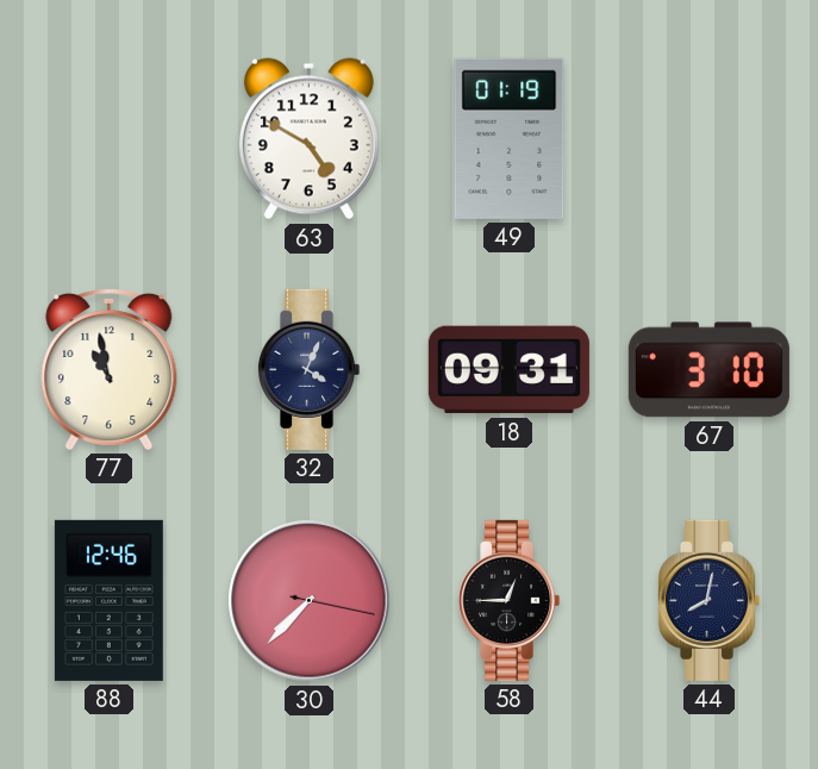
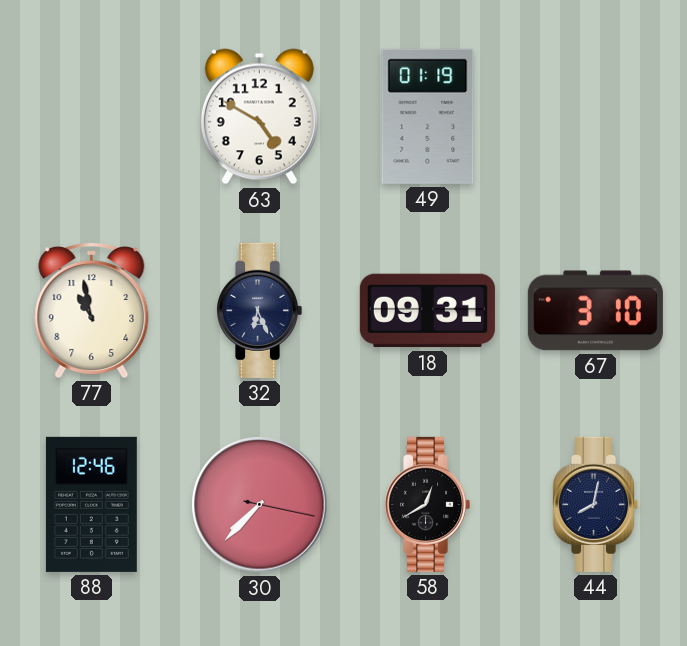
32: 4:04 -> 6:26
58: 12:45 -> 12:40
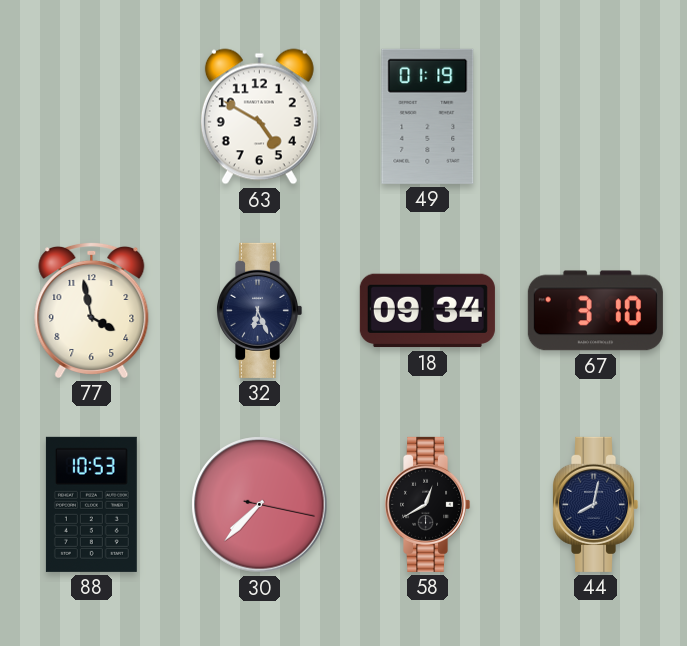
77: 10:58 -> 3:58
18: 09:31 -> 09:34
88: 12:46 -> 10:53
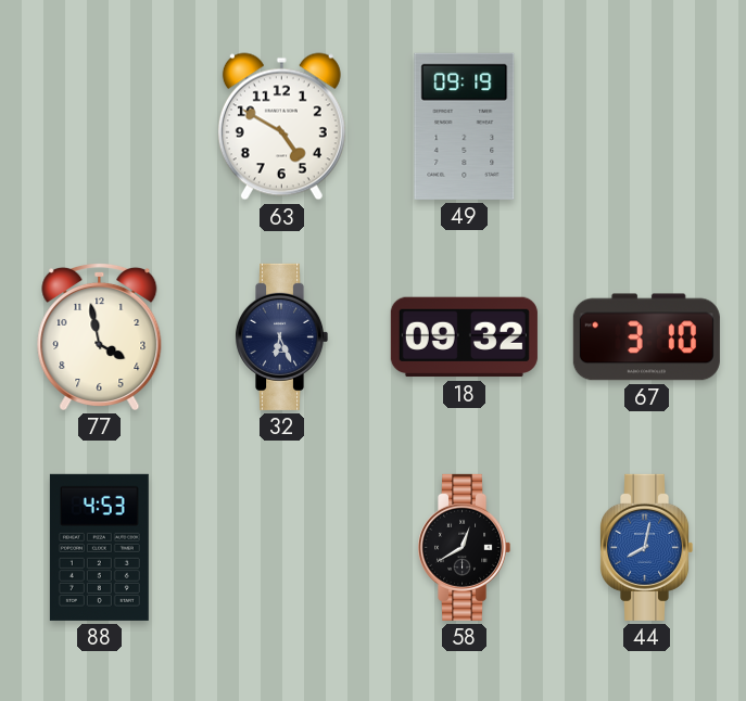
49: 01:19 -> 09:19
18: 09:34 -> 09:32
88: 10:53 -> 4:53
30: 7:37 -> none
44 dial: navy -> blue
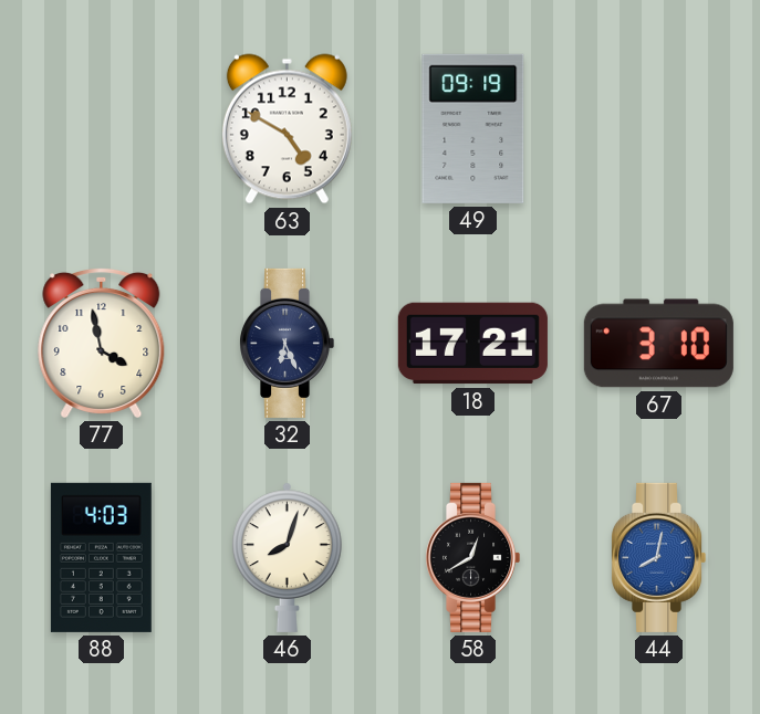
18: 09:32 -> 17:21
88: 4:53 -> 4:03
46: none -> 8:03
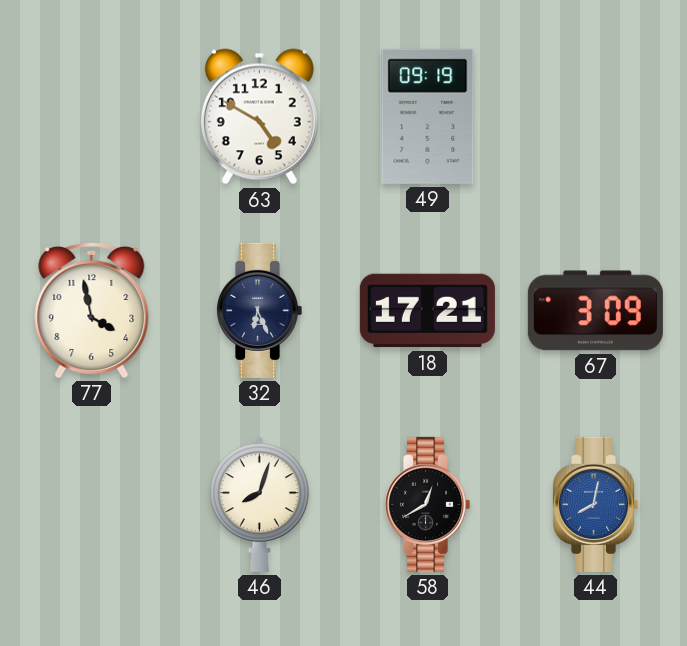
67: 3:10 -> 3:09
88: 4:03 -> none
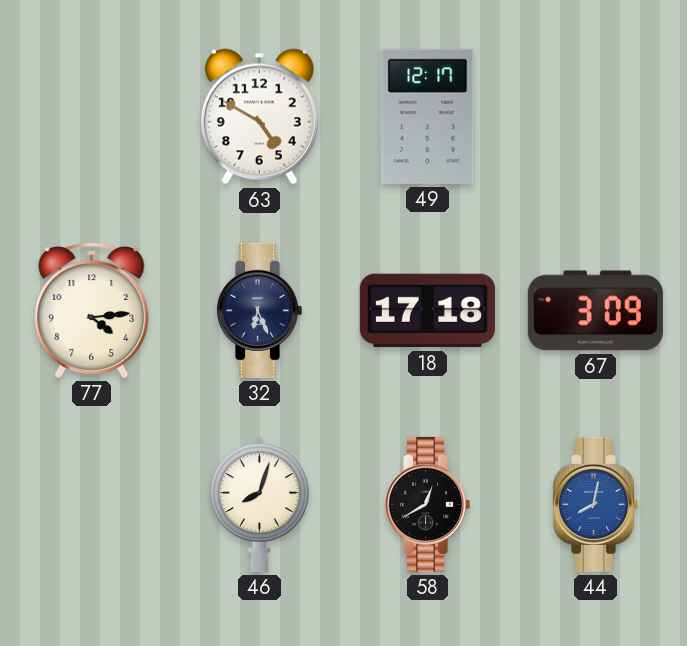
49: 09:19 -> 12:17
77: 3:58 -> 4:14
18: 17:21 -> 17:18
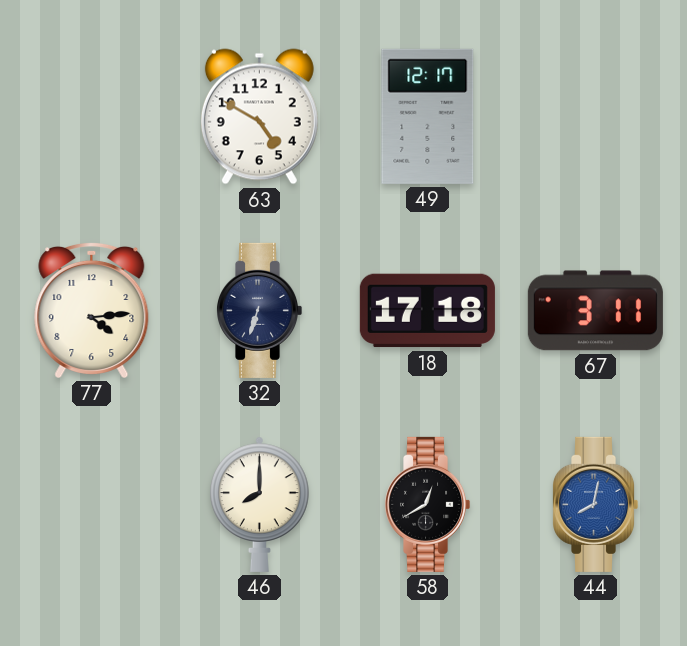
32: 6:26 -> 6:33
67: 3:09 -> 3:11
46: 8:03 -> 8:00
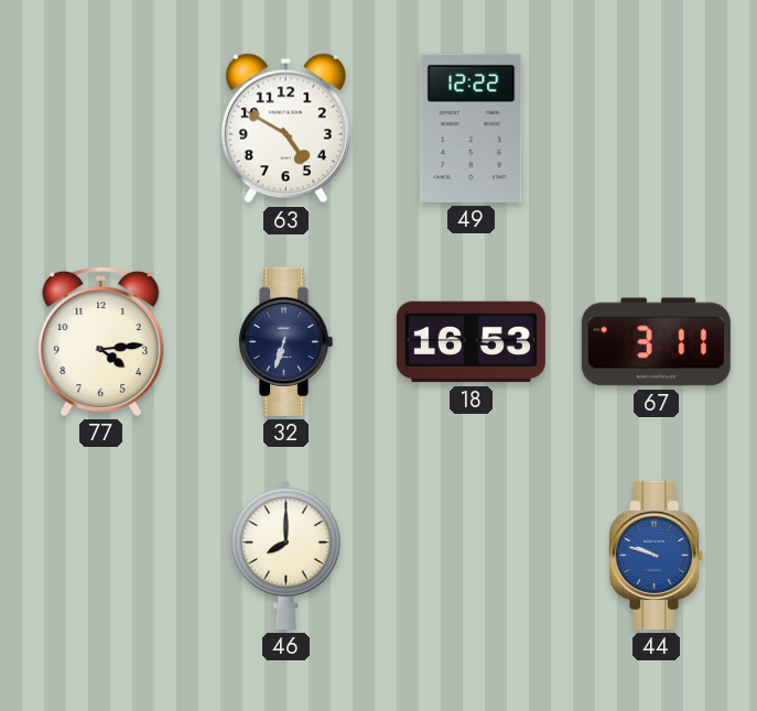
49: 12:17 -> 12:22
18: 17:18 -> 16:53
58: 12:40 -> none
44: 8:02 -> 9:48
